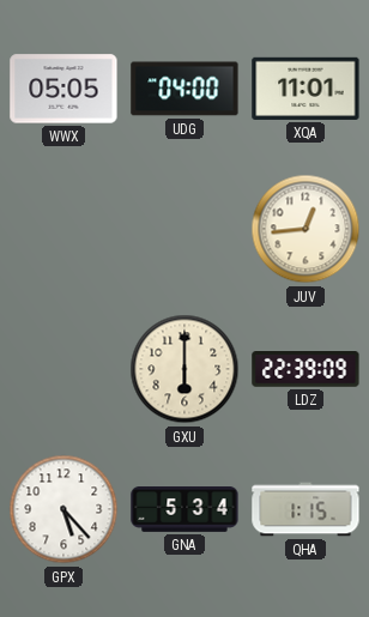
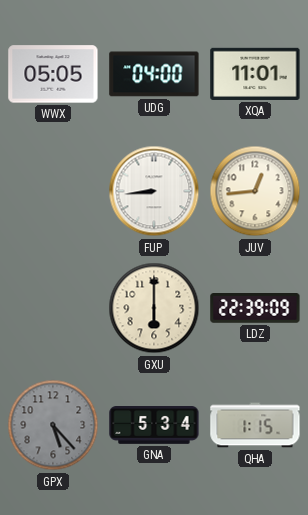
FUP: none -> 8:44
GPX dial: white -> grey
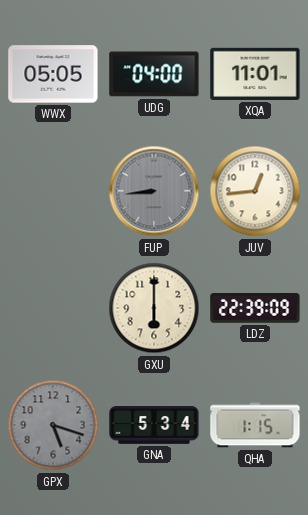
FUP dial: white -> grey
GPX: 5:23 -> 5:18
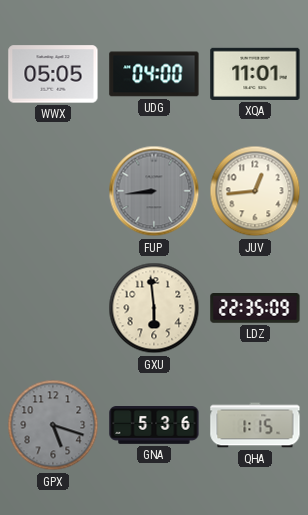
GXU: 6:00 -> 5:59
LDZ: 22:39 -> 22:35
GNA: 5:34 -> 5:36
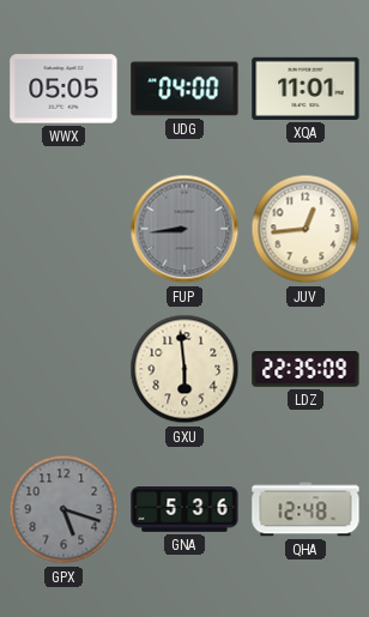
QHA: 1:15 -> 12:48
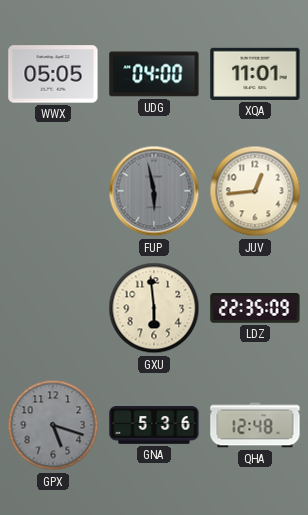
FUP: 8:44 -> 5:58
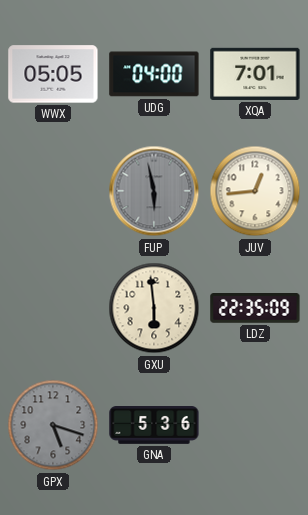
XQA: 11:01 -> 7:01
QHA: 12:48 -> none
